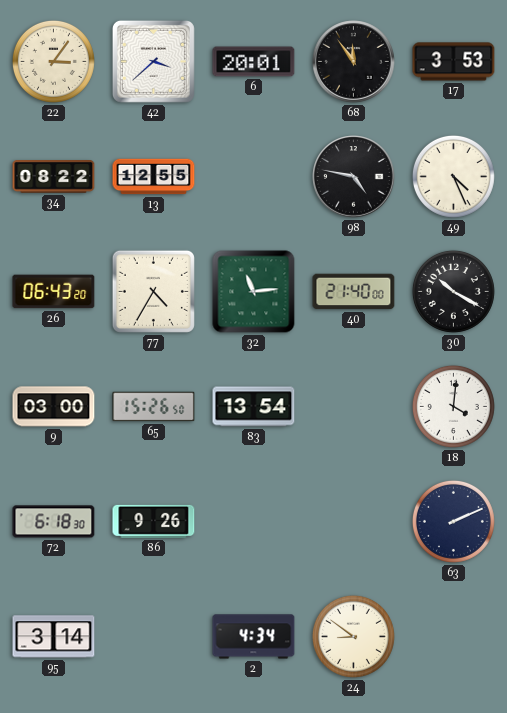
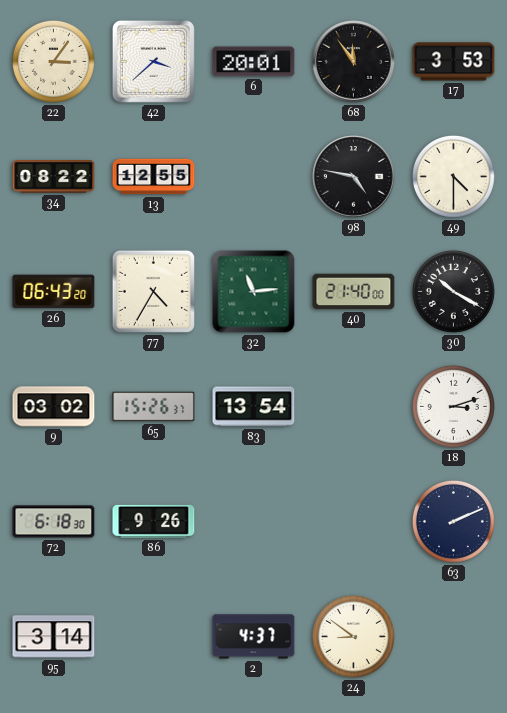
49: 4:26 -> 4:30
9: 03:00 -> 03:02
65: 15:26:50 -> 15:26:37
18: 4:01 -> 3:12
2: 4:34 -> 4:37
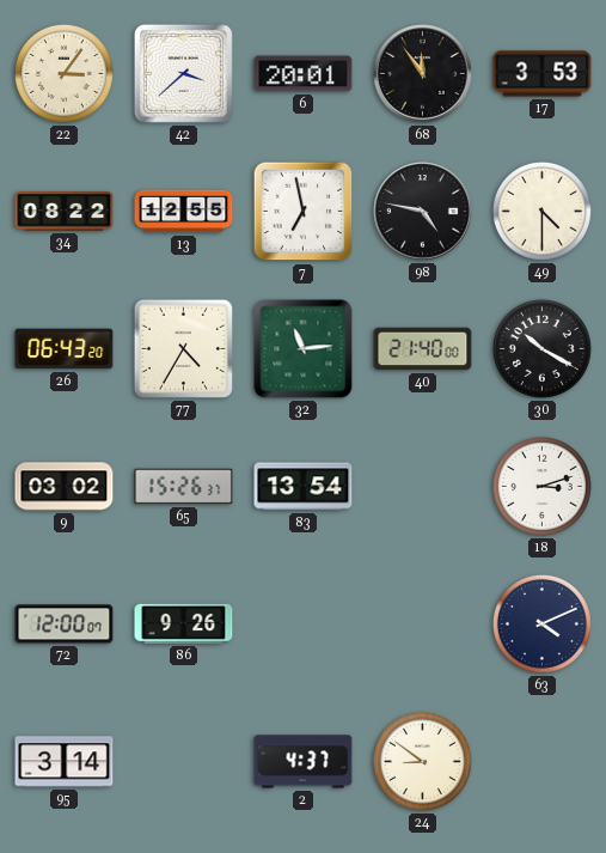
7: none -> 6:58
72: 6:18 -> 12:00
63: 2:11 -> 4:11
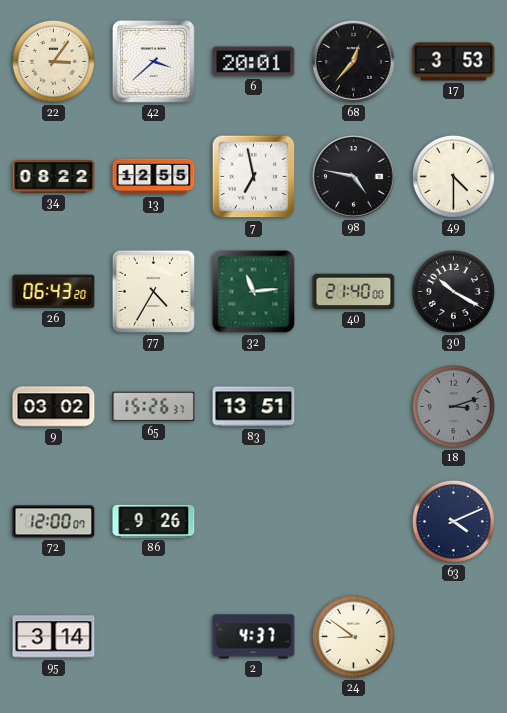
68: 11:54 -> 12:37
83: 13:54 -> 13:51
18 dial: white -> grey
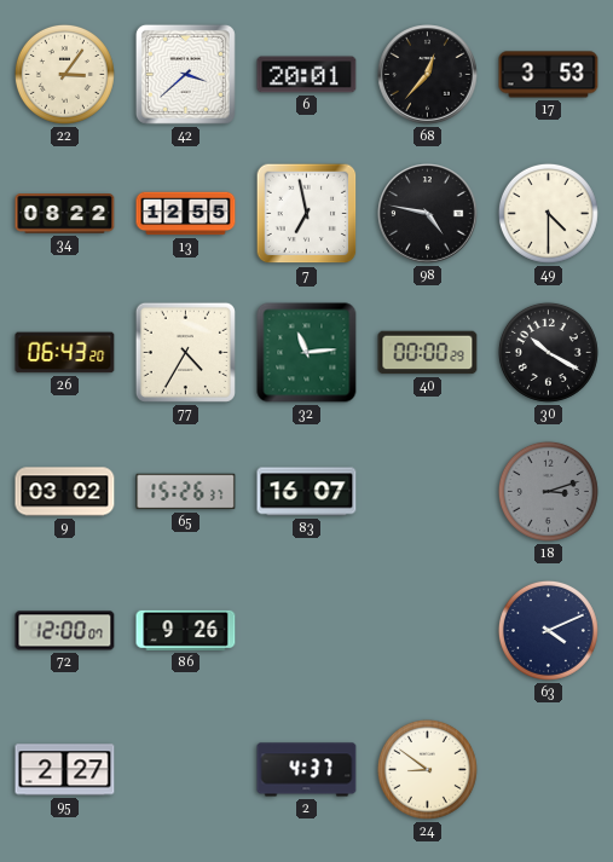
40: 21:40 -> 00:00
83: 13:51 -> 16:07
95: 3:14 -> 2:27
